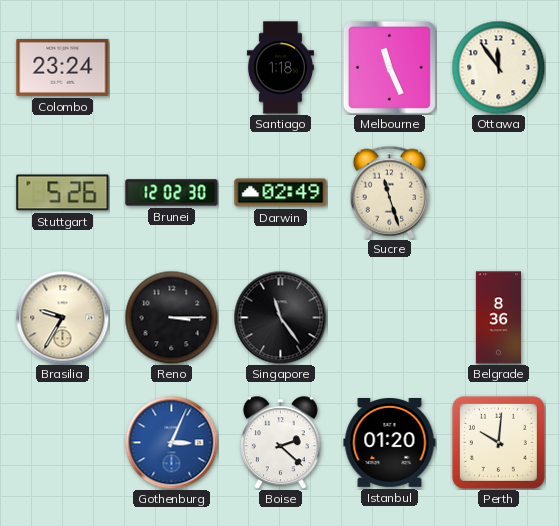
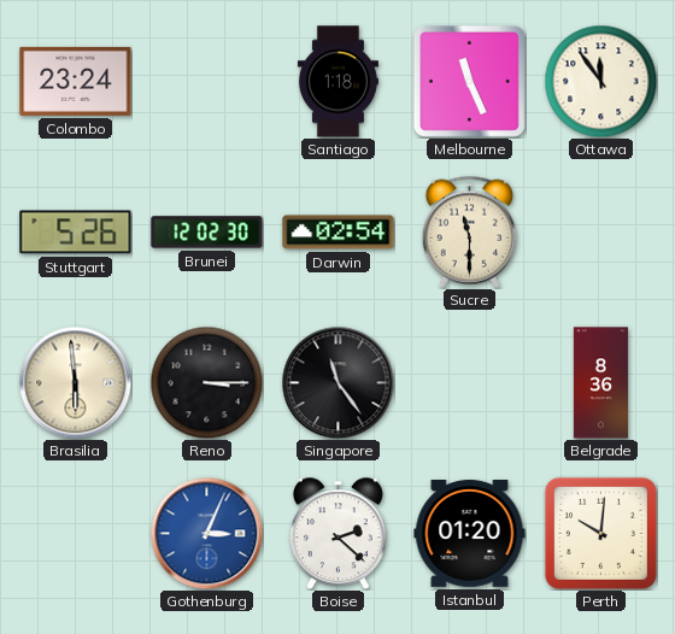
Darwin: 02:49 -> 02:54
Sucre: 11:27 -> 11:30
Brasilia: 9:35 -> 5:59
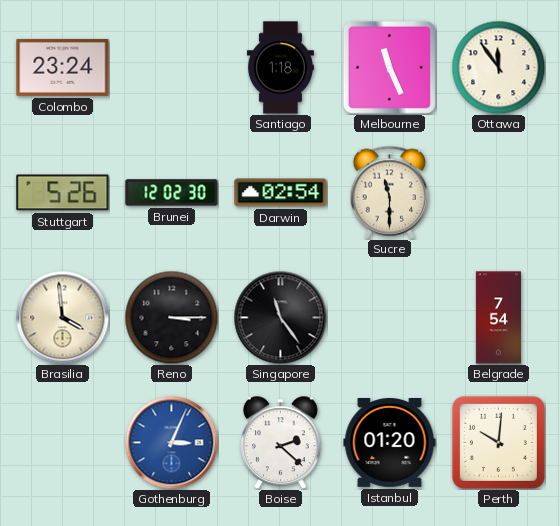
Brasilia: 5:59 -> 3:59
Belgrade: 8:36 -> 7:54
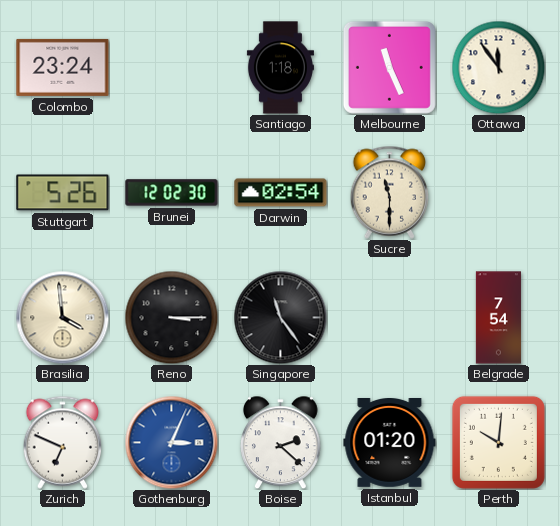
Zurich: none -> 6:49
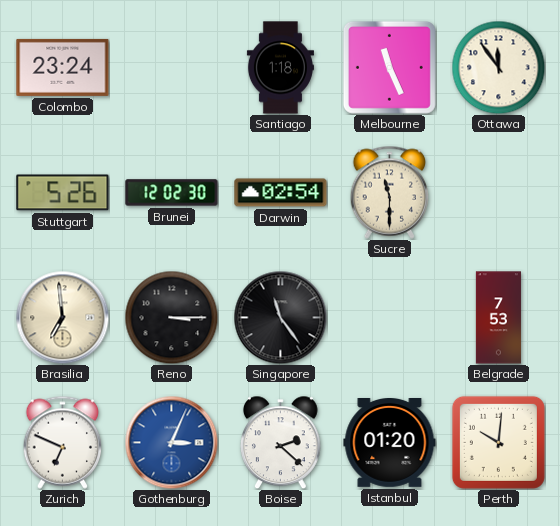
Brasilia: 3:59 -> 6:59
Belgrade: 7:54 -> 7:53
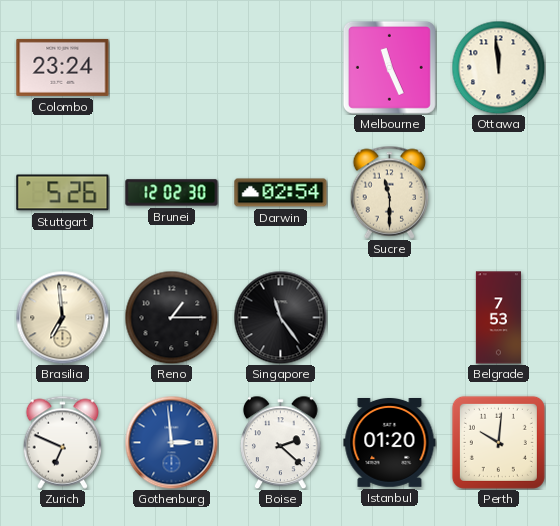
Santiago: 1:18 -> none
Ottawa: 11:54 -> 11:59
Reno: 3:15 -> 1:15
Gothenburg: 3:04 -> 2:59
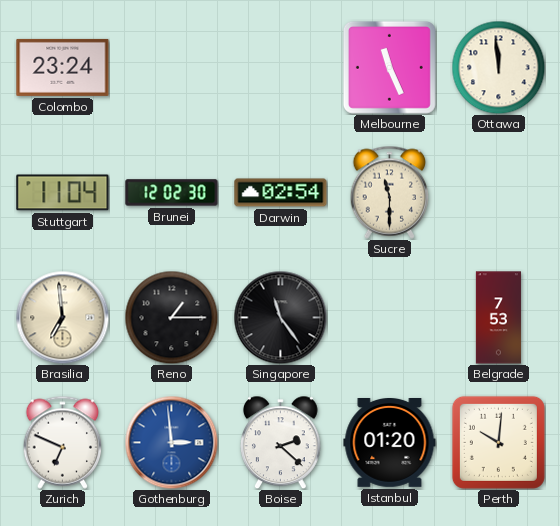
Stuttgart: 5:26 -> 11:04
